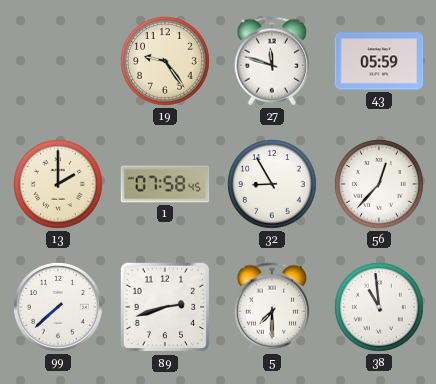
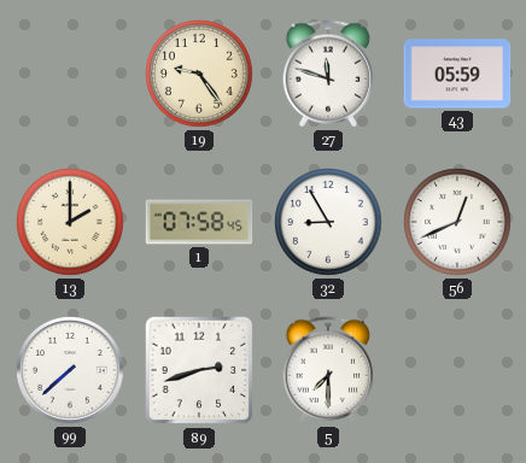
56: 12:37 -> 12:41
38: 10:59 -> none
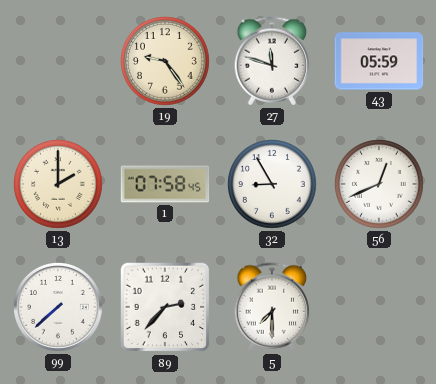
89: 2:42 -> 2:37
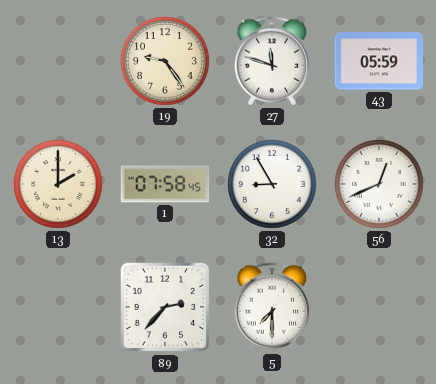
99: 7:38 -> none
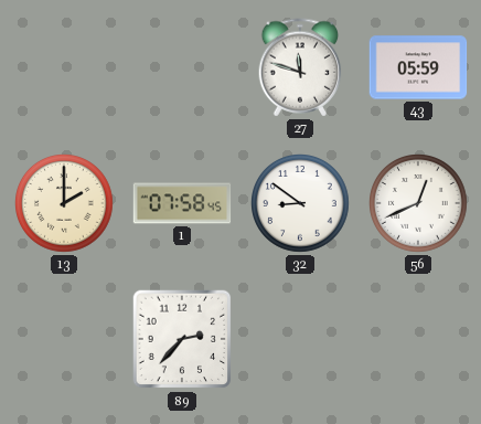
19: 9:24 -> none
32: 8:55 -> 8:51
5: 7:30 -> none
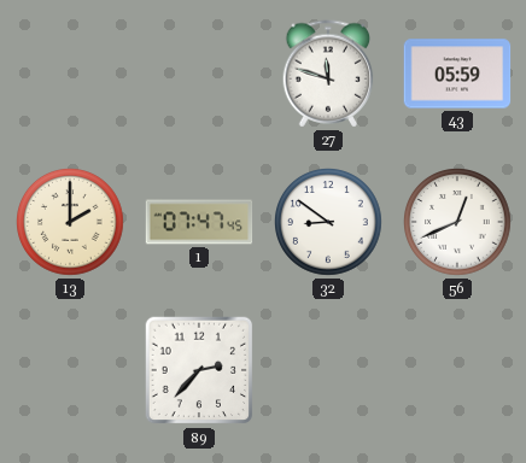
1: 07:58 -> 07:47
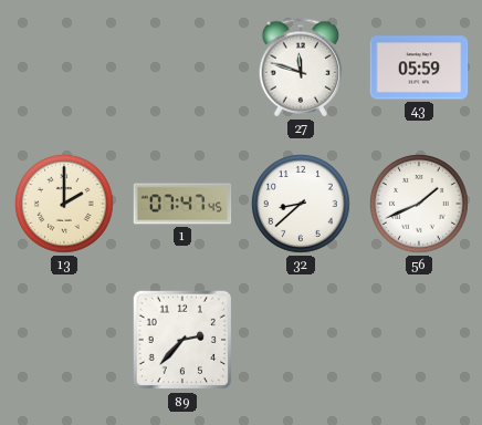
32: 8:51 -> 8:38
56: 12:41 -> 1:41
